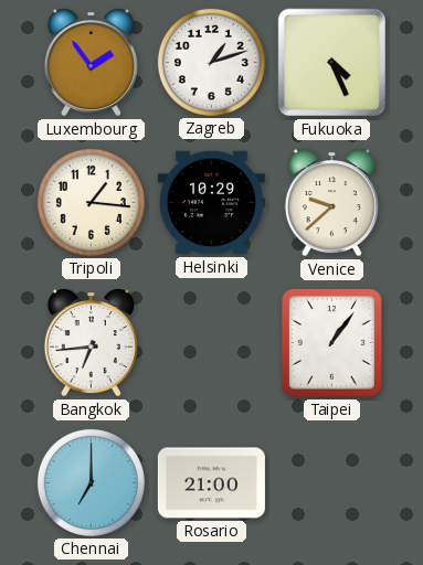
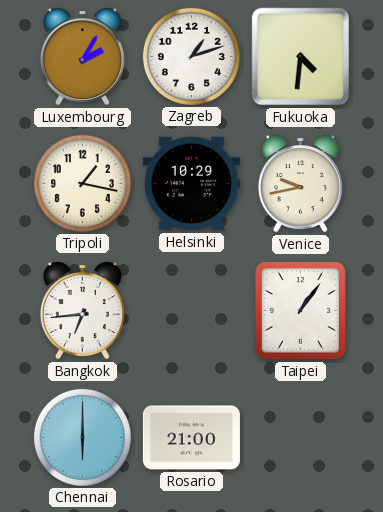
Luxembourg: 1:54 -> 2:05
Fukuoka: 4:26 -> 4:31
Tripoli: 1:16 -> 1:17
Venice: 9:38 -> 9:43
Chennai: 7:00 -> 6:00
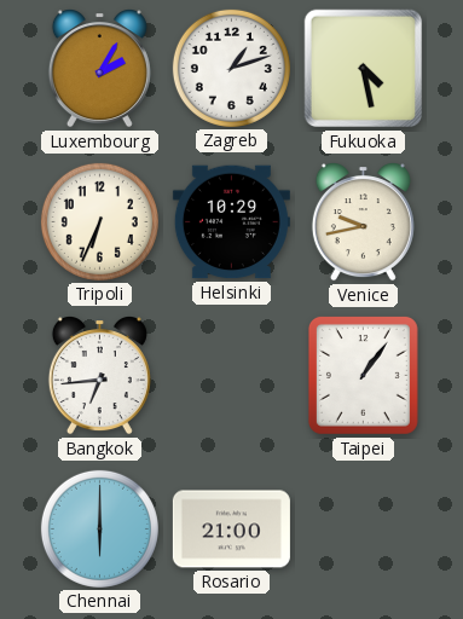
Fukuoka: 4:31 -> 4:28
Tripoli: 1:17 -> 6:34
